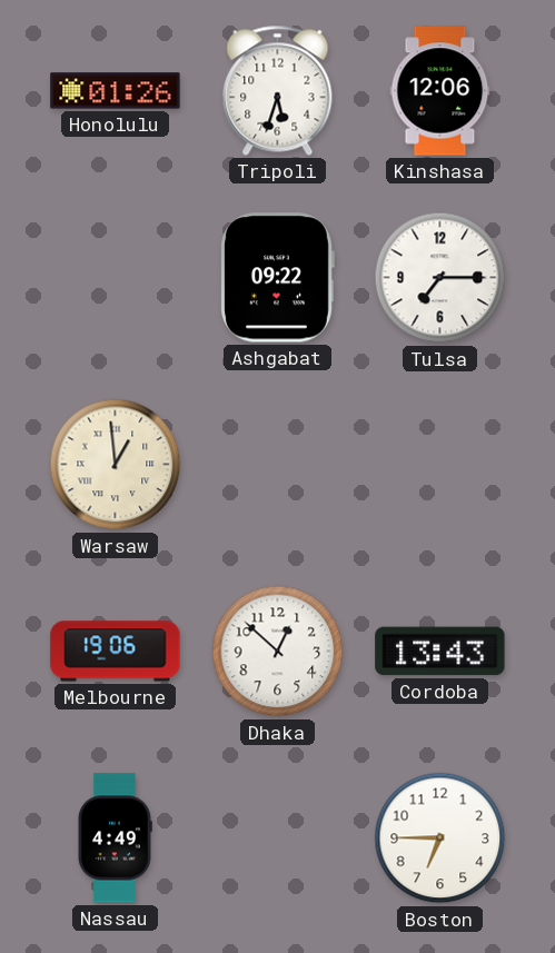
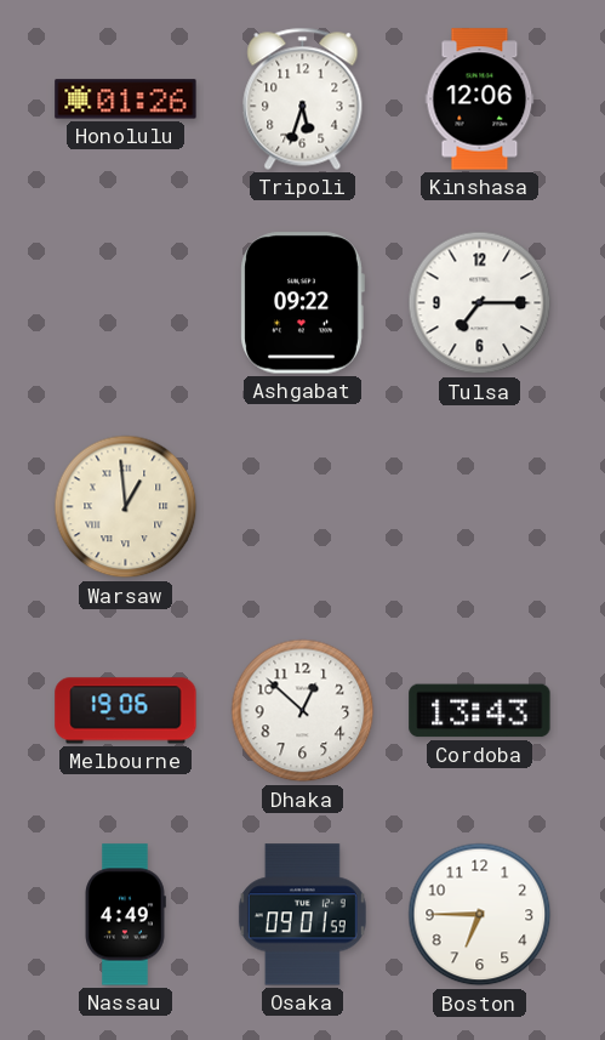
Osaka: none -> 09:01
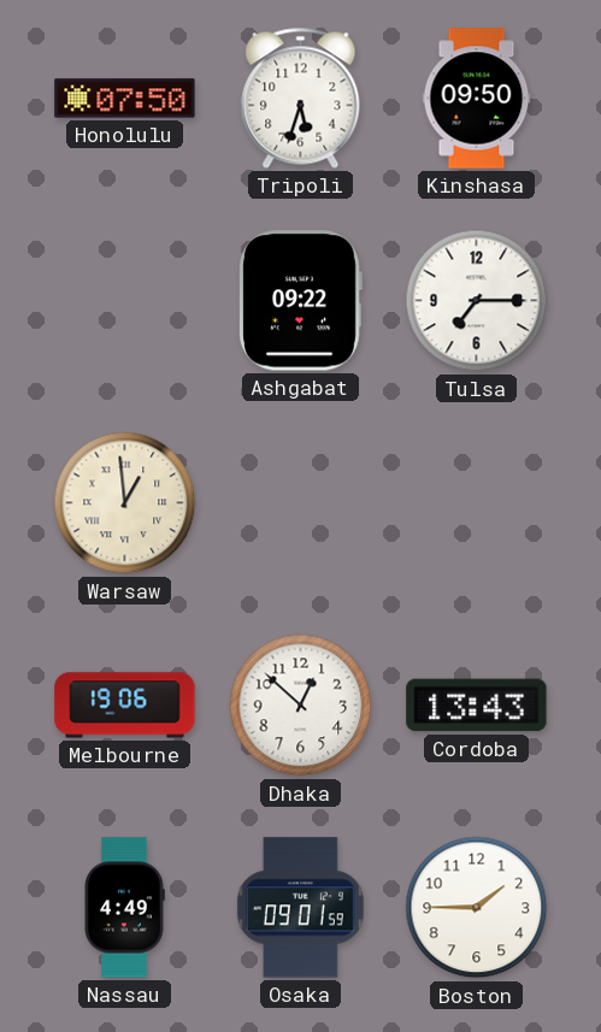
Honolulu: 01:26 -> 07:50
Kinshasa: 12:06 -> 09:50
Boston: 6:45 -> 1:45
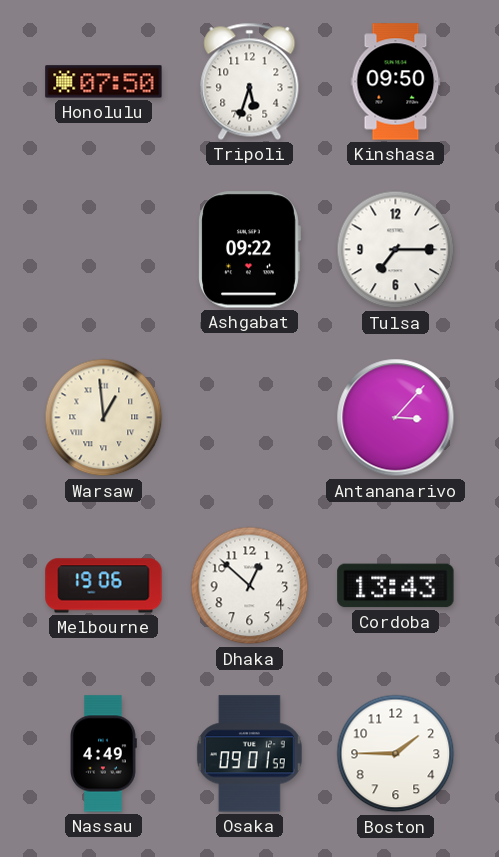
Antananarivo: none -> 3:07
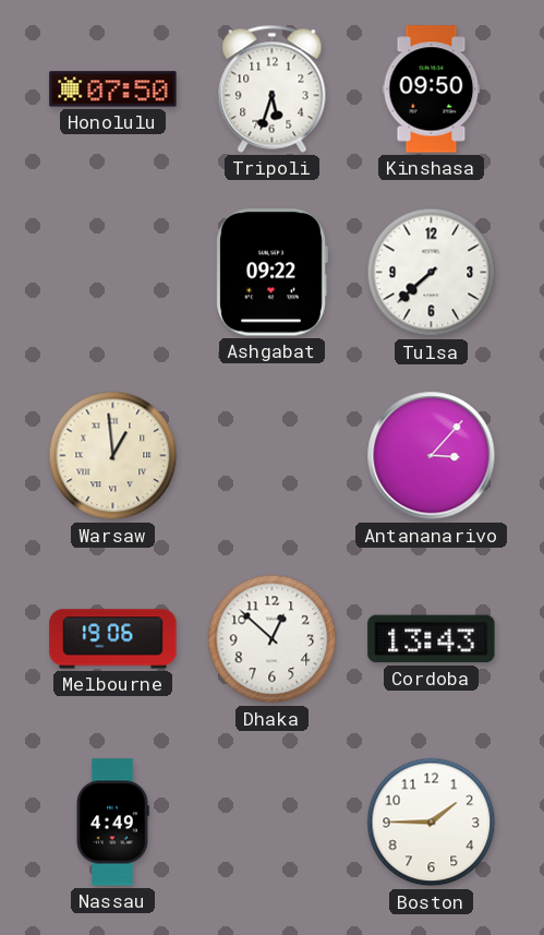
Tulsa: 7:15 -> 7:38
Osaka: 09:01 -> none
